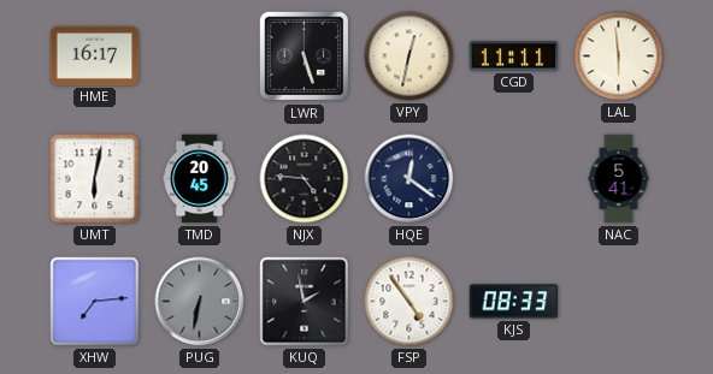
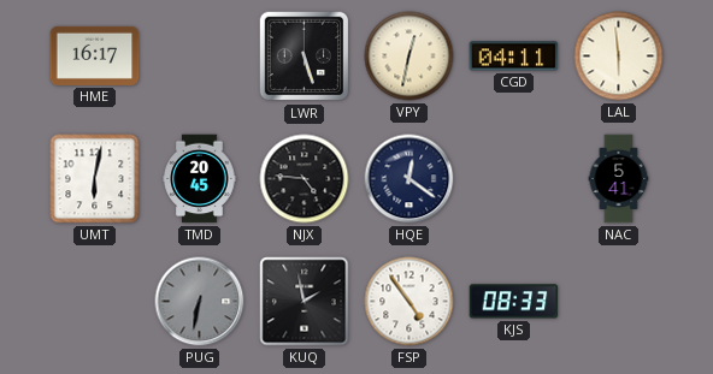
CGD: 11:11 -> 04:11
XHW: 7:14 -> none
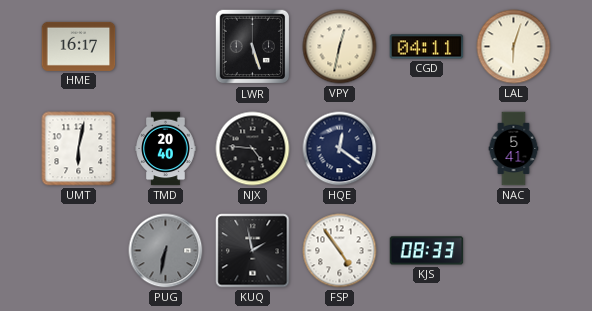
LAL: 5:59 -> 6:03
TMD: 20:45 -> 20:40
